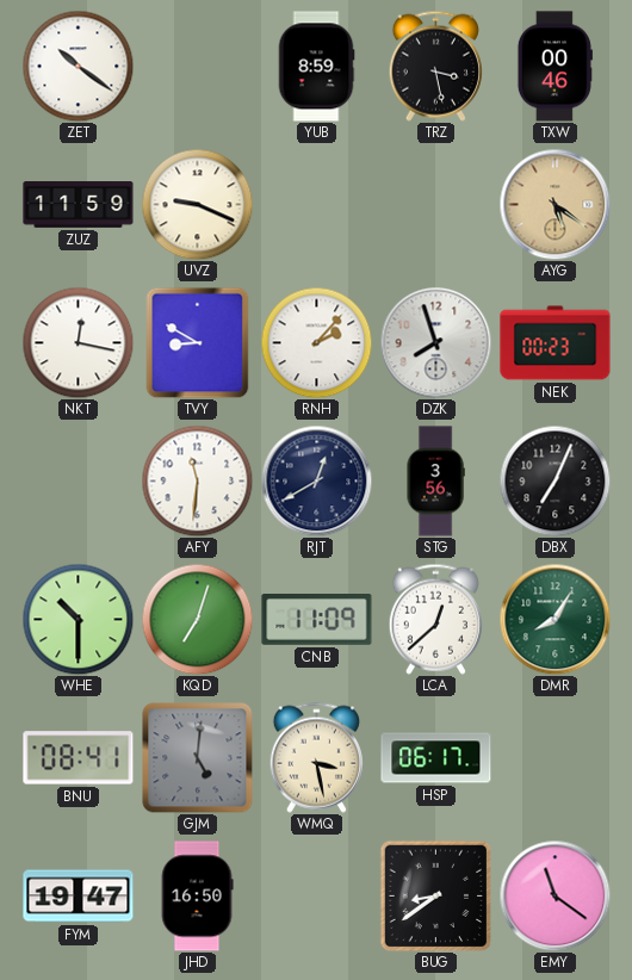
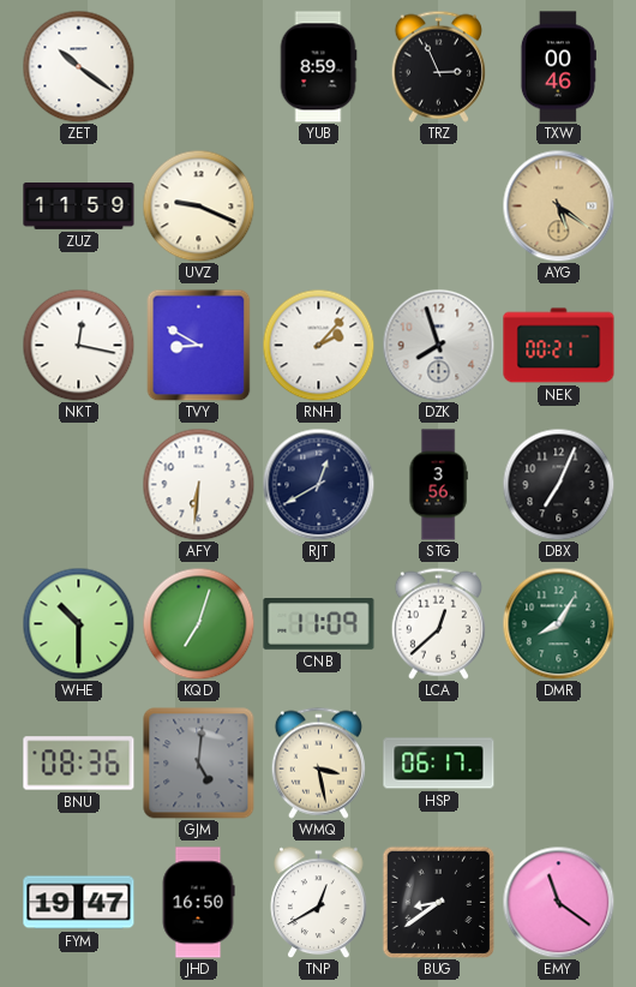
TRZ: 3:28 -> 2:56
NEK: 00:23 -> 00:21
AFY: 11:31 -> 6:31
BNU: 08:41 -> 08:36
TNP: none -> 12:40
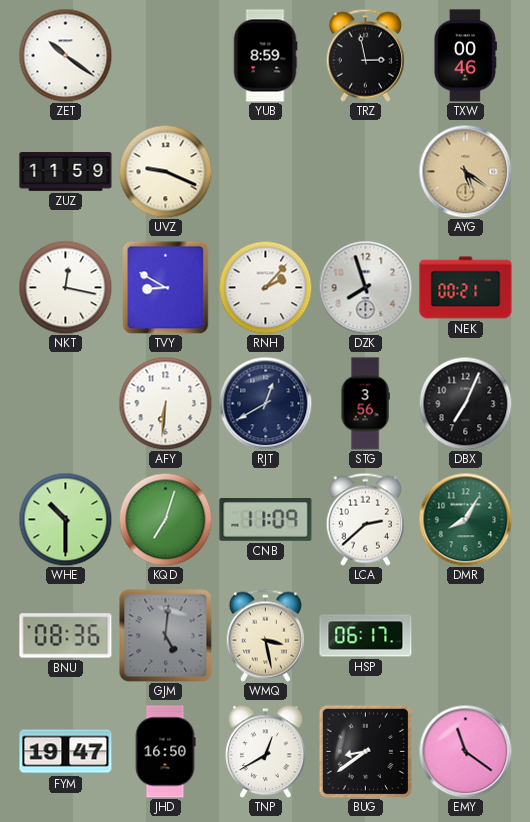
TRZ: 2:56 -> 2:58
LCA: 12:38 -> 2:38
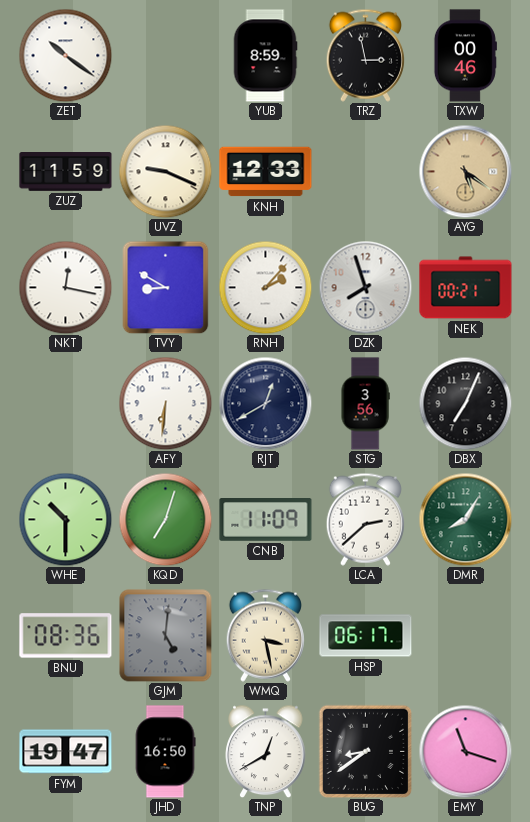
KNH: none -> 12:33
EMY: 11:21 -> 11:18
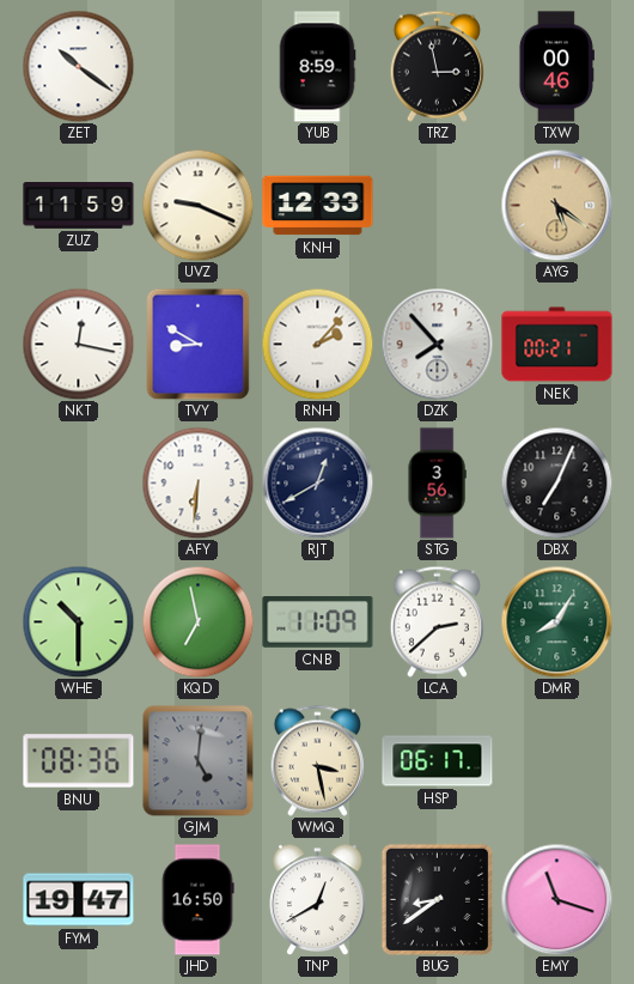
DZK: 7:57 -> 7:53
KQD: 7:03 -> 6:58
